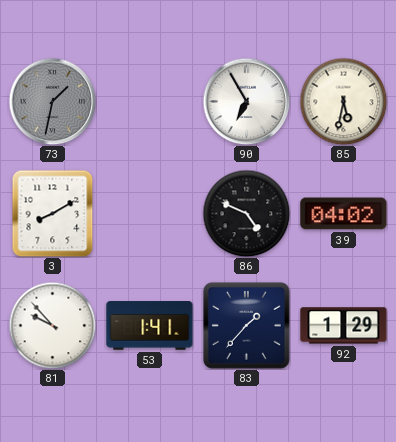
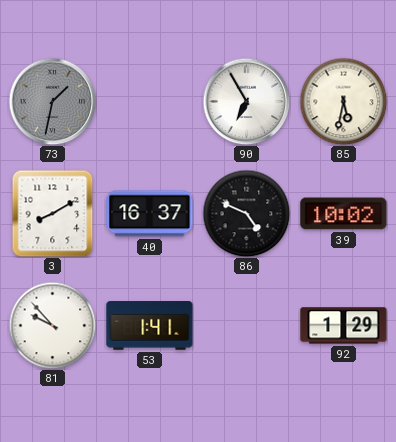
40: none -> 16:37
39: 04:02 -> 10:02
83: 1:37 -> none
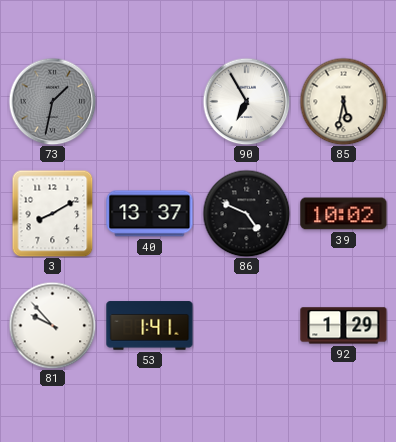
40: 16:37 -> 13:37
